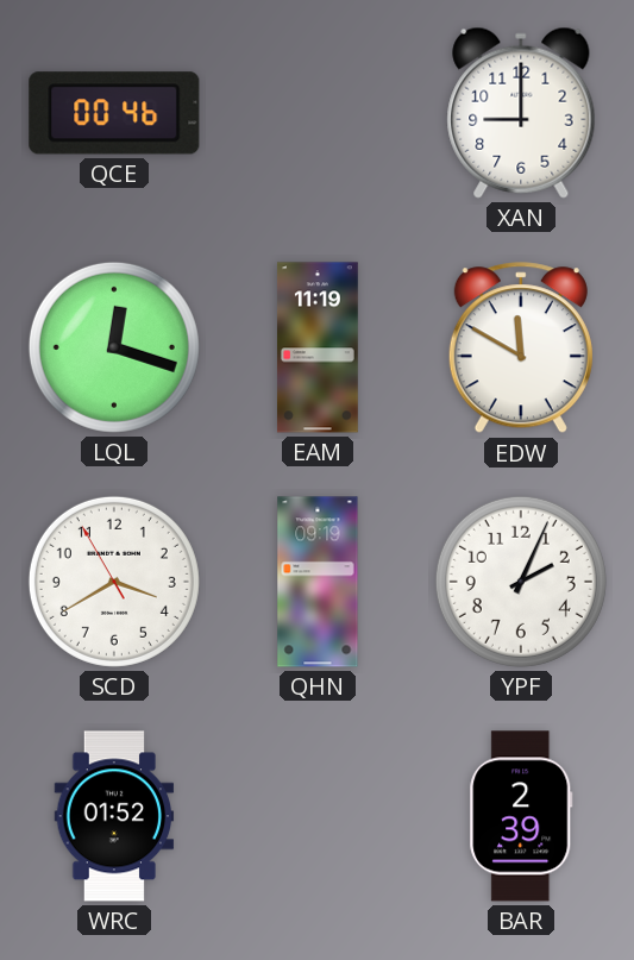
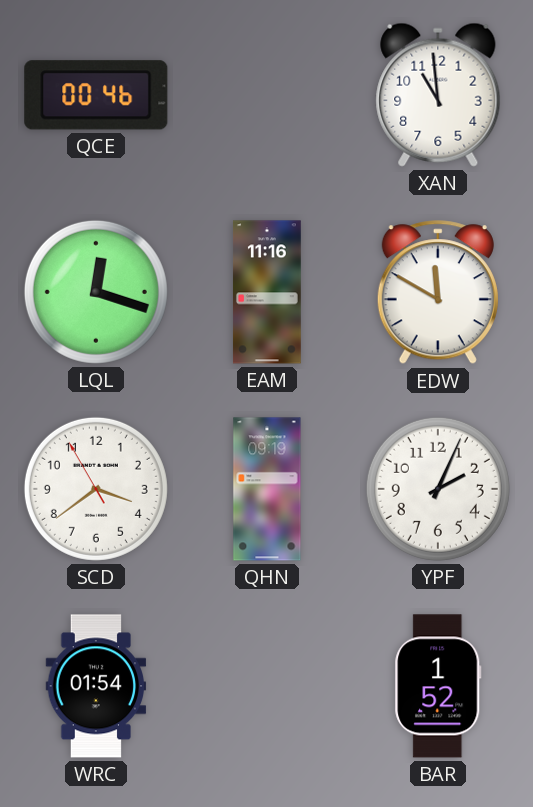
XAN: 9:00 -> 10:59
EAM: 11:19 -> 11:16
SCD: 3:39 -> 3:38
WRC: 01:52 -> 01:54
BAR: 2:39 -> 1:52
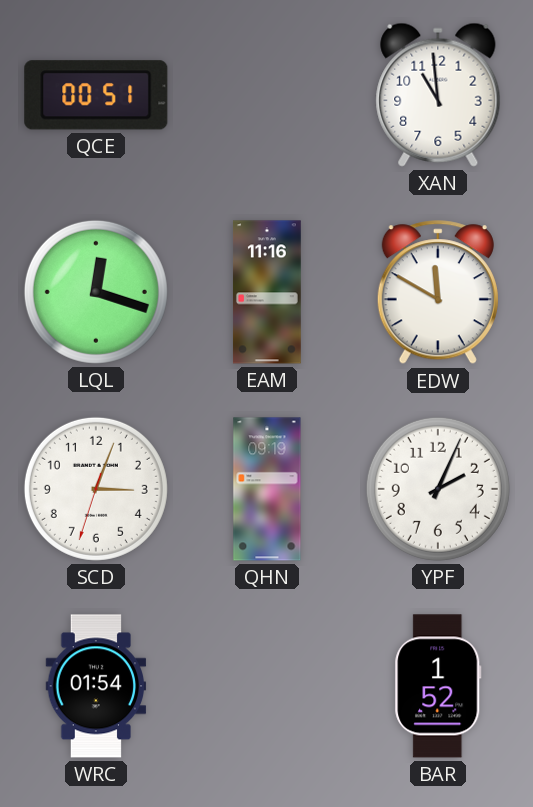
QCE: 00:46 -> 00:51
SCD: 3:38 -> 3:03
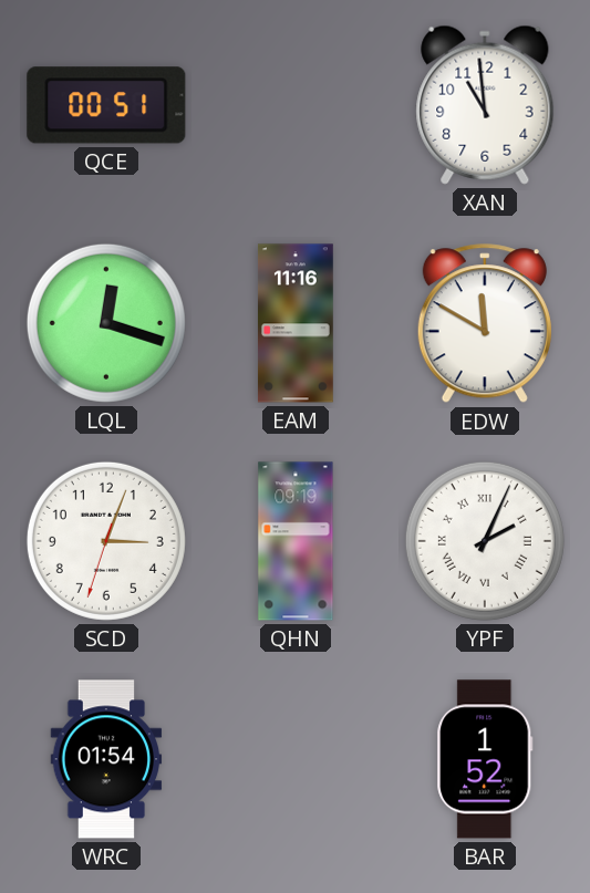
YPF numerals: Arabic -> Roman
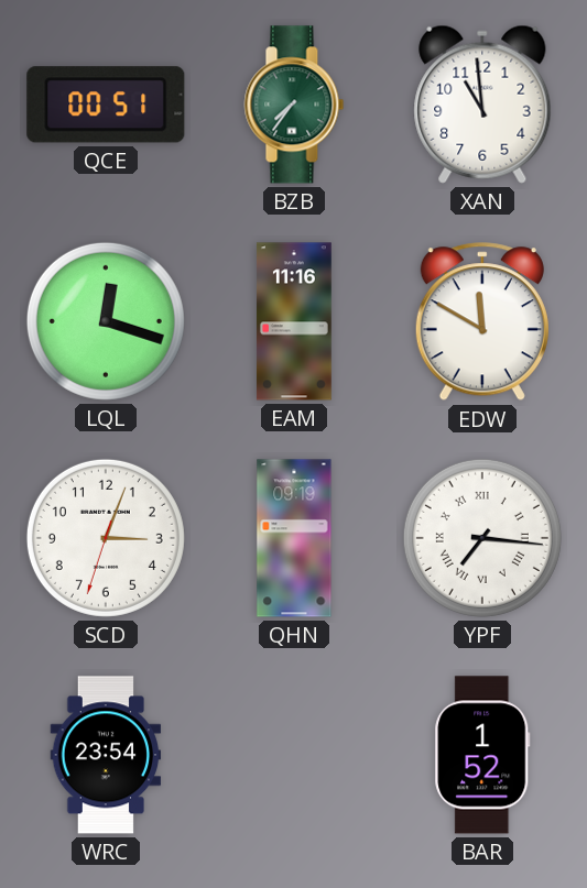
BZB: none -> 7:36
YPF: 2:04 -> 7:16
WRC: 01:54 -> 23:54
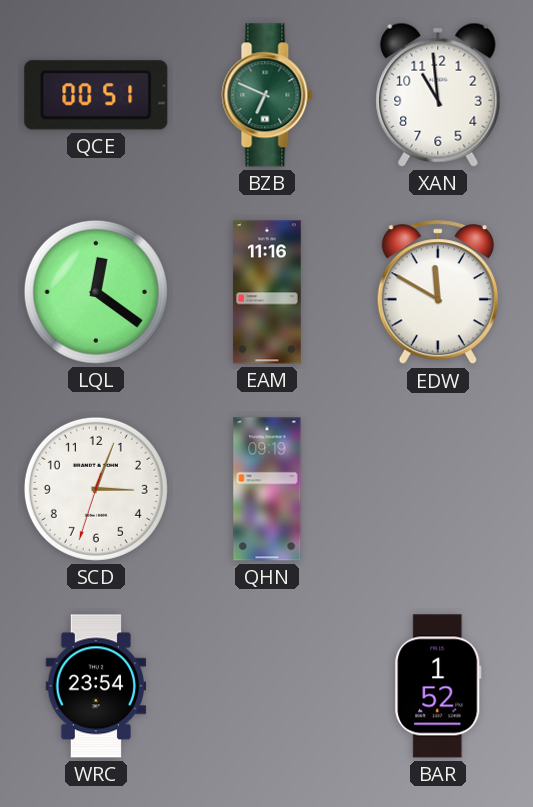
BZB: 7:36 -> 6:49
LQL: 12:18 -> 12:21
YPF: 7:16 -> none
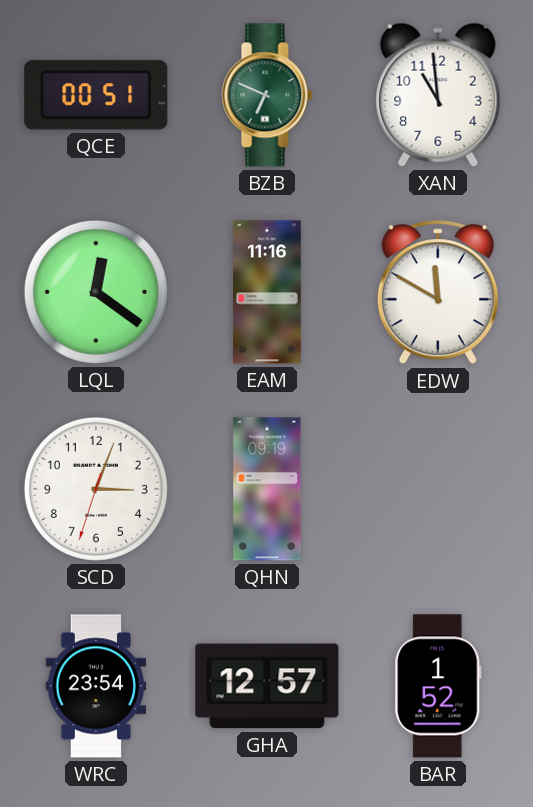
GHA: none -> 12:57
